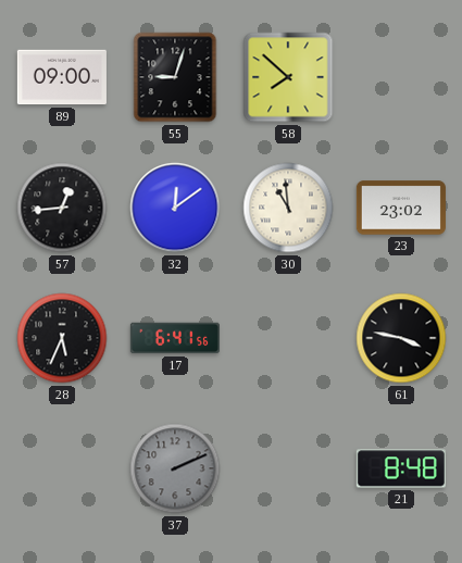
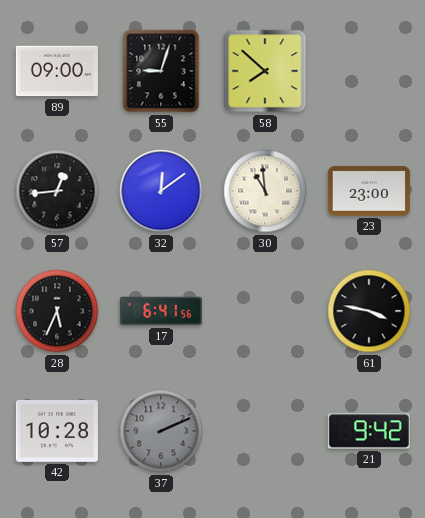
23: 23:02 -> 23:00
42: none -> 10:28
21: 8:48 -> 9:42
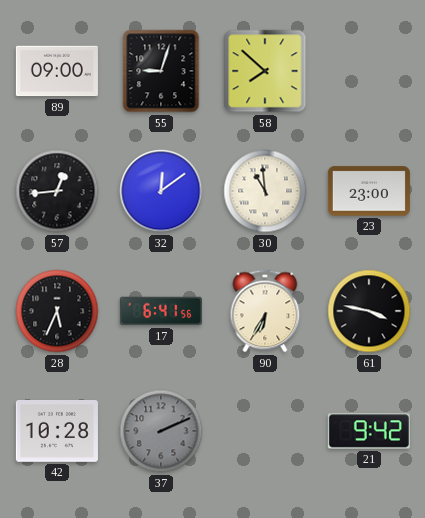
90: none -> 6:35
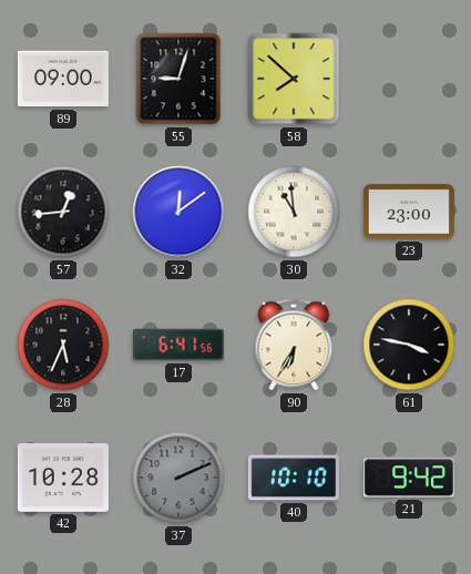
40: none -> 10:10
